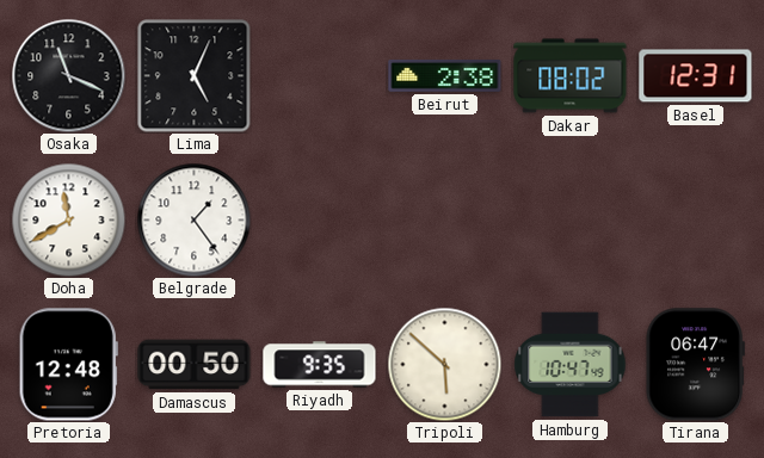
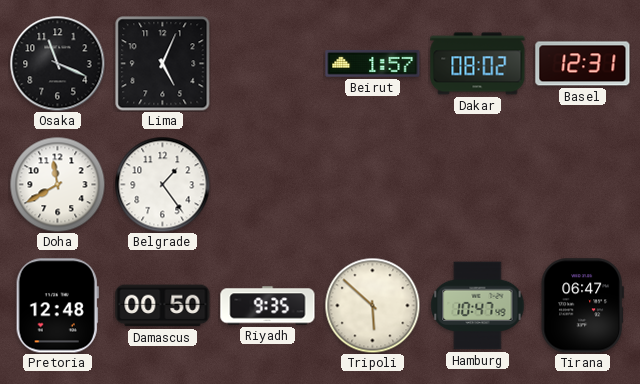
Beirut: 2:38 -> 1:57
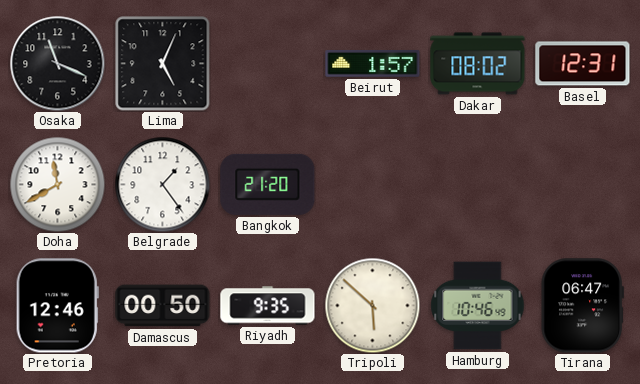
Bangkok: none -> 21:20
Pretoria: 12:48 -> 12:46
Hamburg: 10:47 -> 10:46
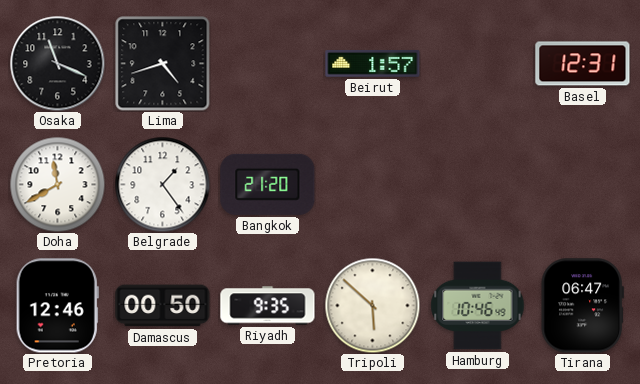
Lima: 5:04 -> 4:42
Dakar: 08:02 -> none
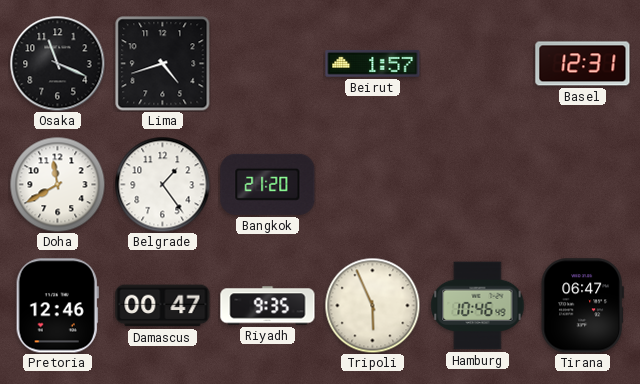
Damascus: 00:50 -> 00:47
Tripoli: 5:52 -> 5:56
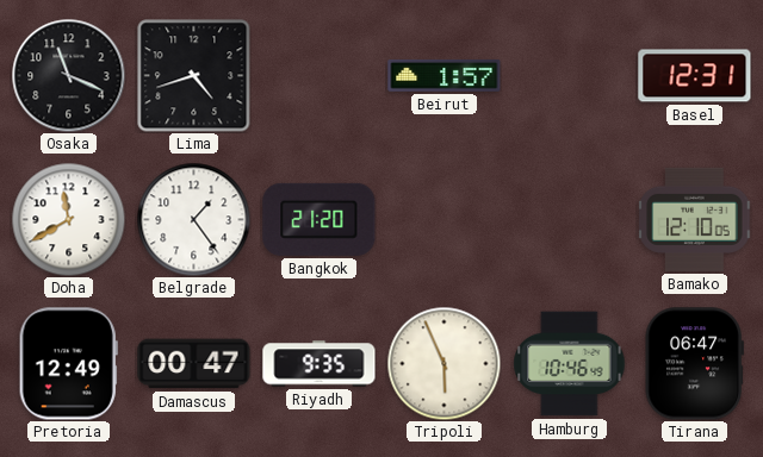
Bamako: none -> 12:10
Pretoria: 12:46 -> 12:49
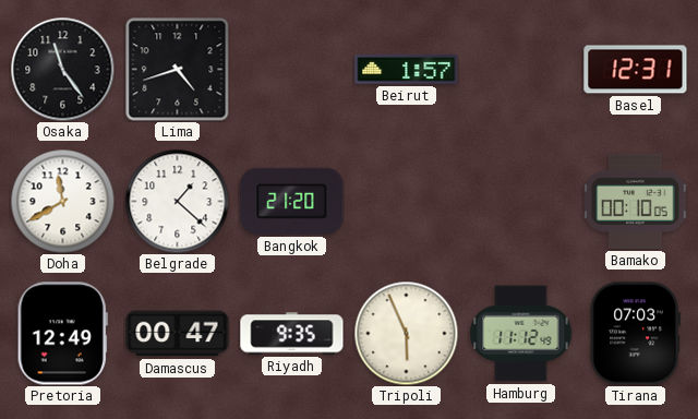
Osaka: 11:19 -> 11:24
Belgrade: 1:24 -> 1:22
Bamako: 12:10 -> 00:10
Hamburg: 10:46 -> 11:12
Tirana: 06:47 -> 07:03
